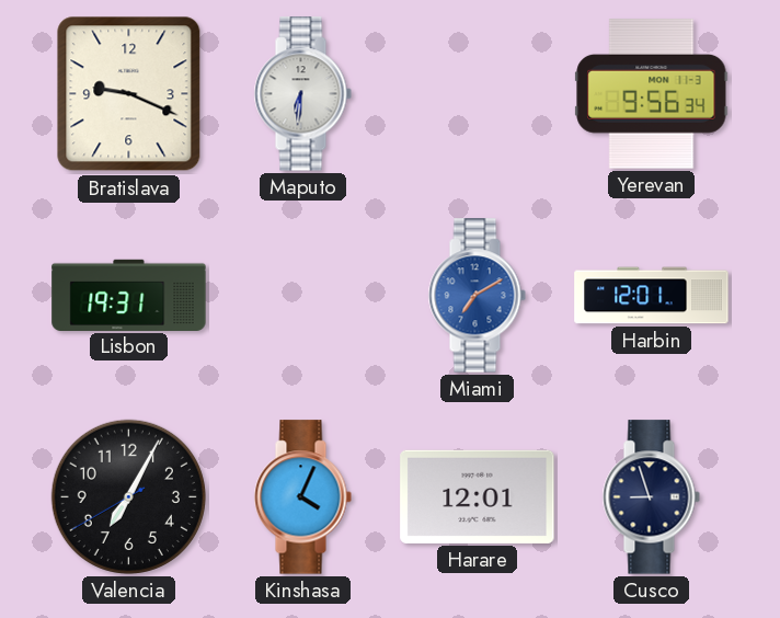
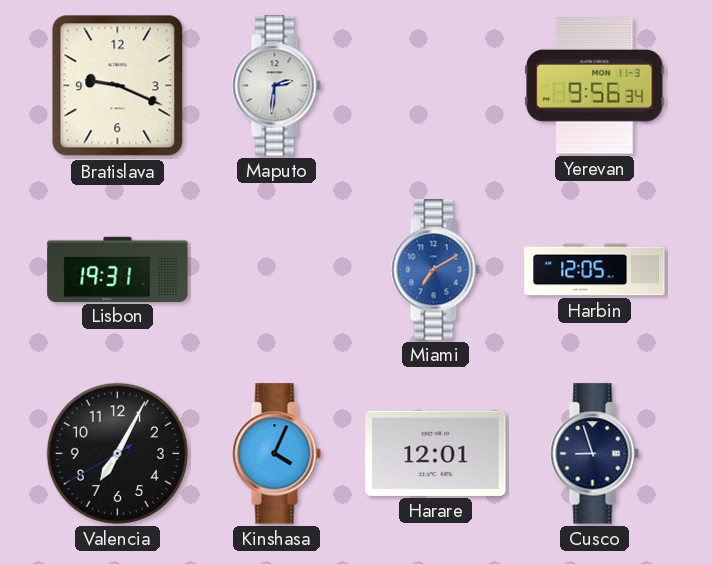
Maputo: 6:31 -> 2:31
Harbin: 12:01 -> 12:05
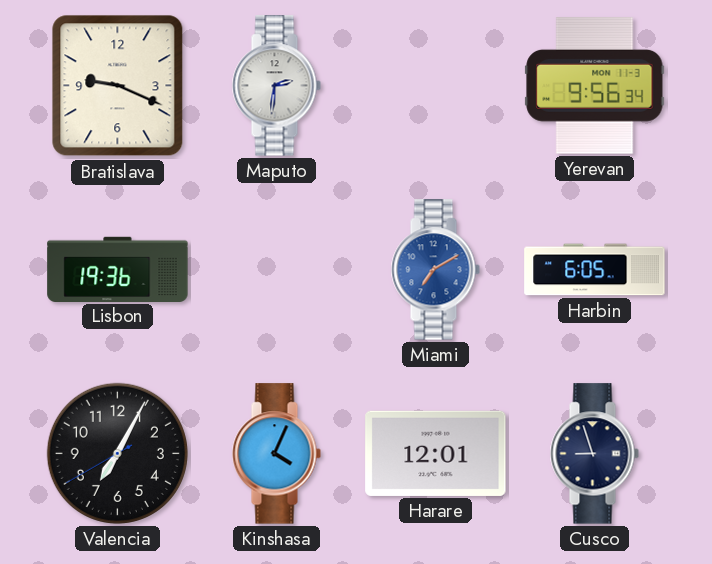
Lisbon: 19:31 -> 19:36
Harbin: 12:05 -> 6:05
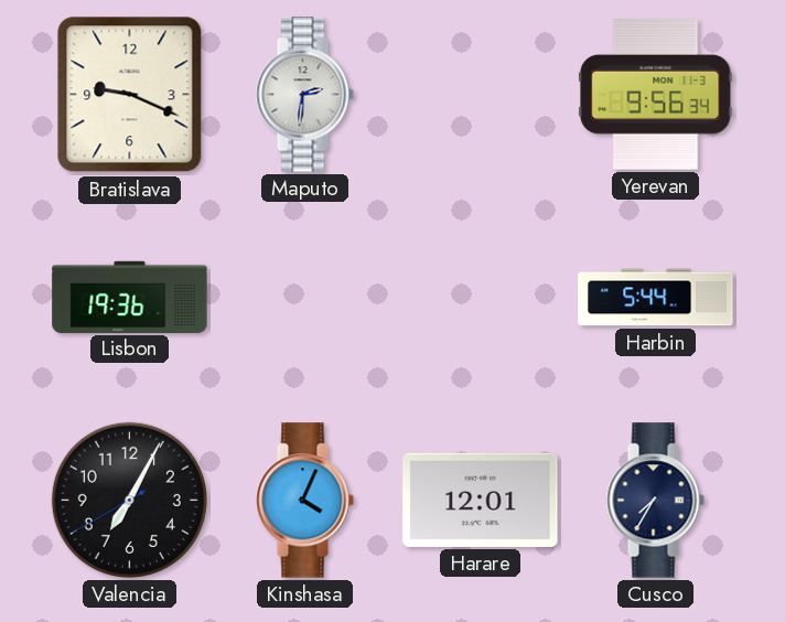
Miami: 7:10 -> none
Harbin: 6:05 -> 5:44
Cusco: 8:57 -> 7:35
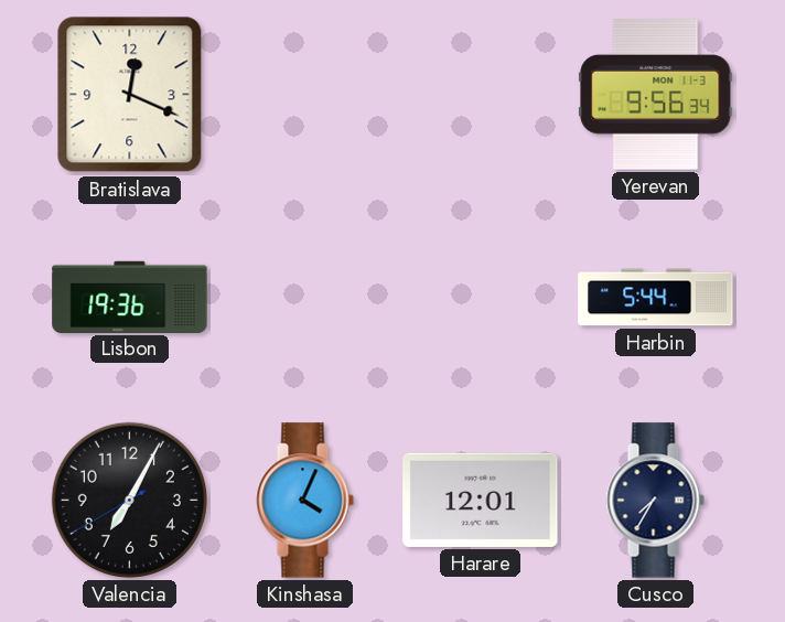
Bratislava: 9:19 -> 12:19
Maputo: 2:31 -> none
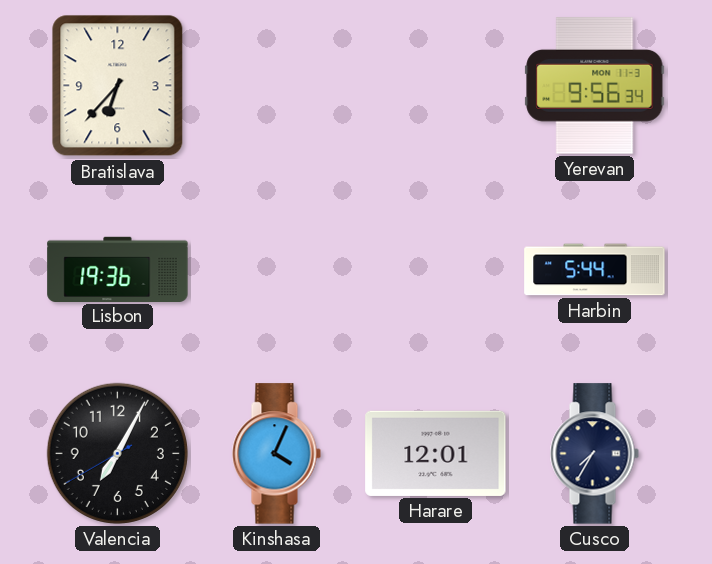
Bratislava: 12:19 -> 6:37
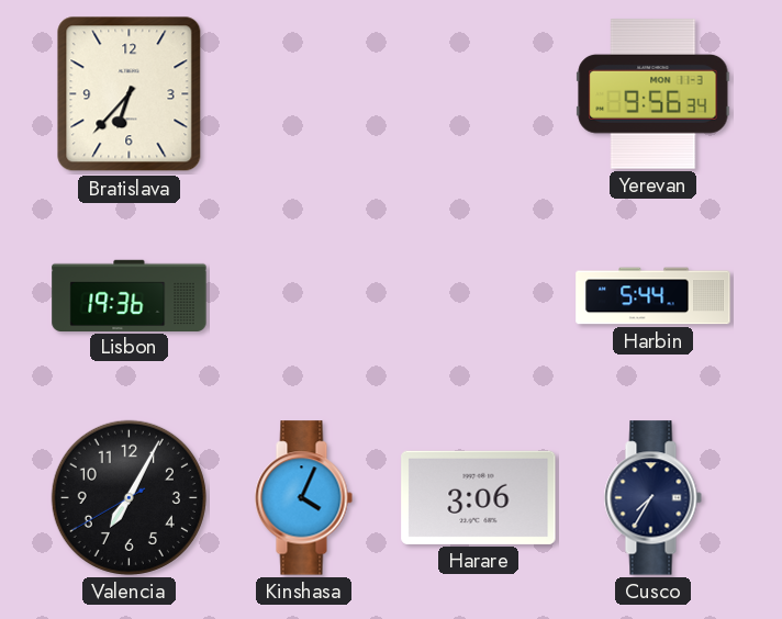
Harare: 12:01 -> 3:06
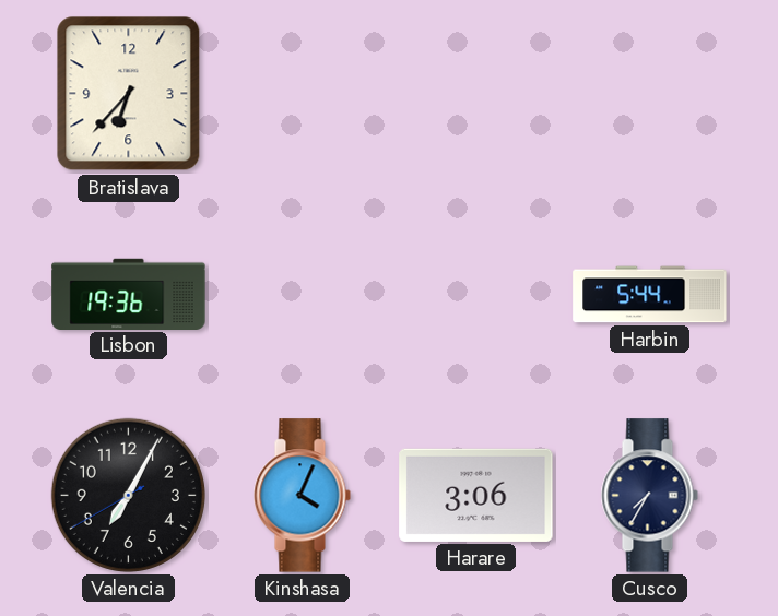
Yerevan: 9:56 -> none
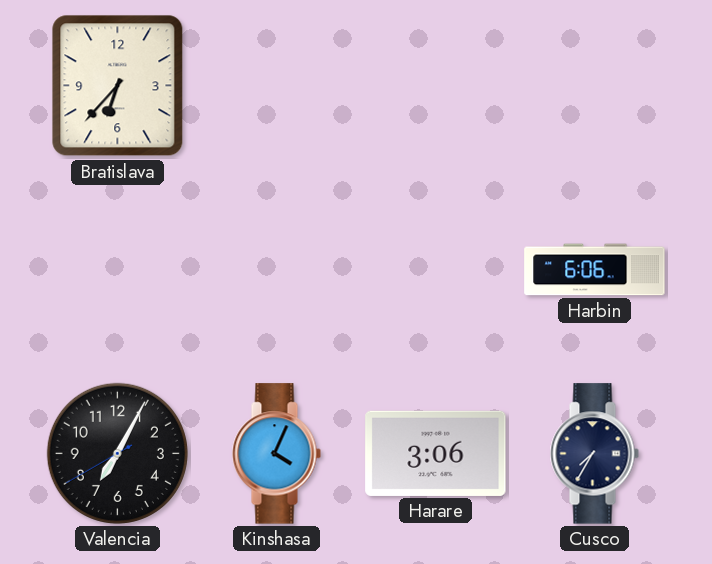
Lisbon: 19:36 -> none
Harbin: 5:44 -> 6:06
